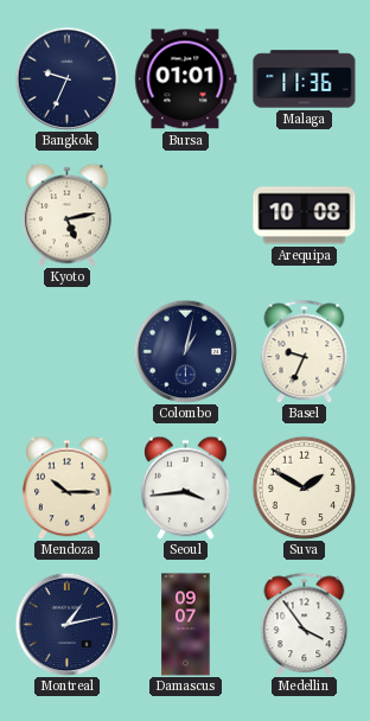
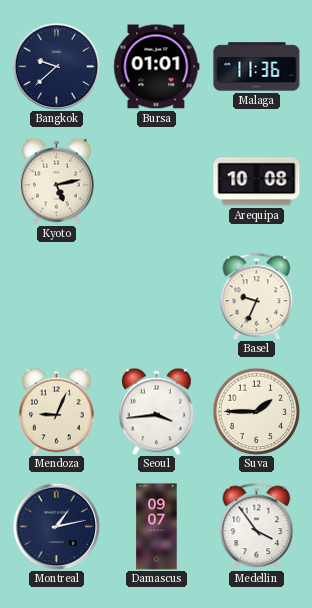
Bangkok: 9:34 -> 9:38
Colombo: 1:02 -> none
Mendoza: 10:15 -> 9:04
Suva: 1:50 -> 1:45
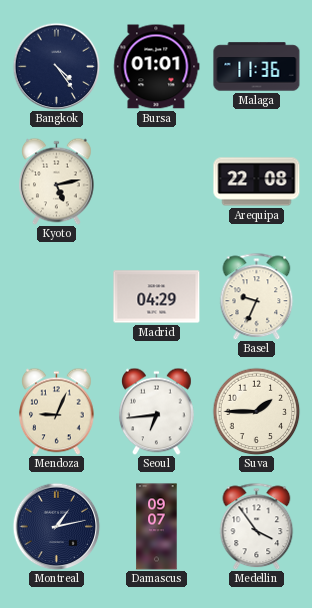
Bangkok: 9:38 -> 4:24
Arequipa: 10:08 -> 22:08
Madrid: none -> 04:29
Seoul: 3:44 -> 6:44
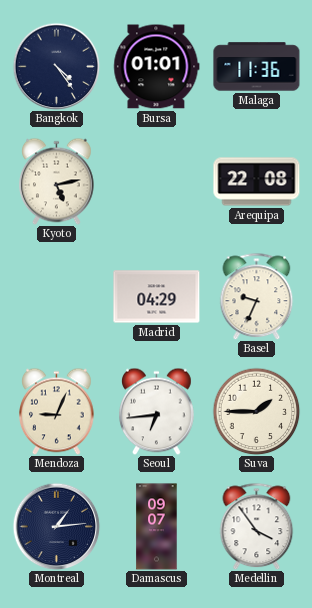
Montreal: 1:13 -> 1:14
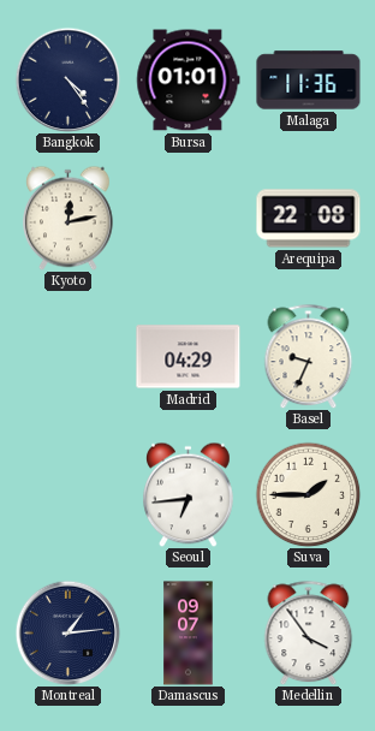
Kyoto: 5:13 -> 12:13
Mendoza: 9:04 -> none
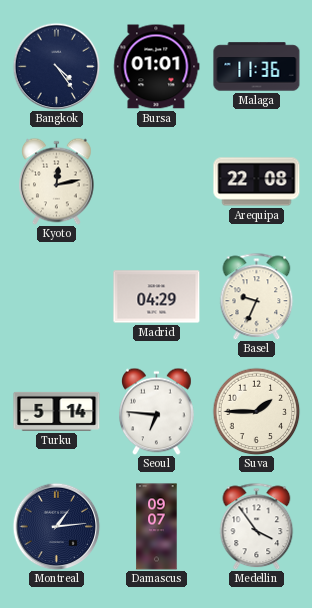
Turku: none -> 5:14
Seoul: 6:44 -> 6:46
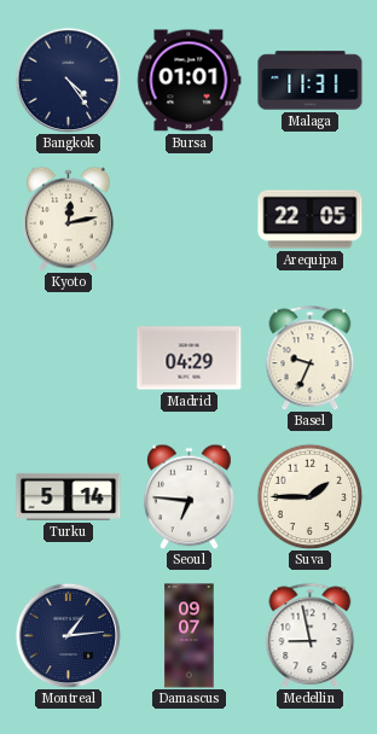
Malaga: 11:36 -> 11:31
Arequipa: 22:08 -> 22:05
Medellin: 3:54 -> 8:58
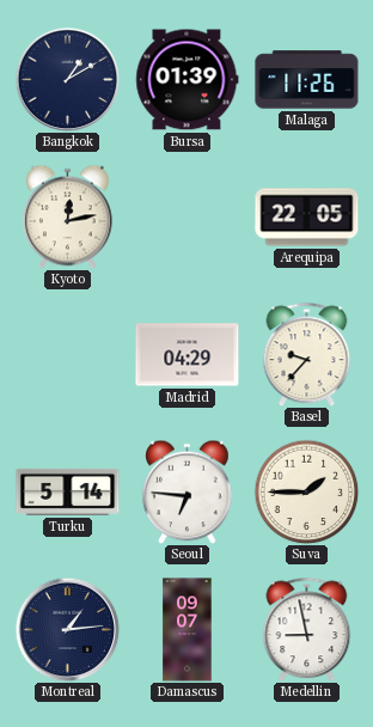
Bangkok: 4:24 -> 1:10
Bursa: 01:01 -> 01:39
Malaga: 11:31 -> 11:26
Basel: 9:34 -> 9:37
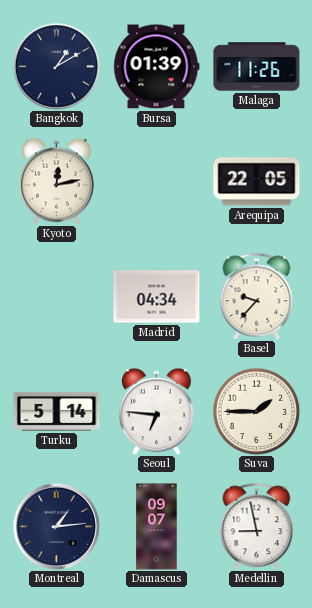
Madrid: 04:29 -> 04:34
